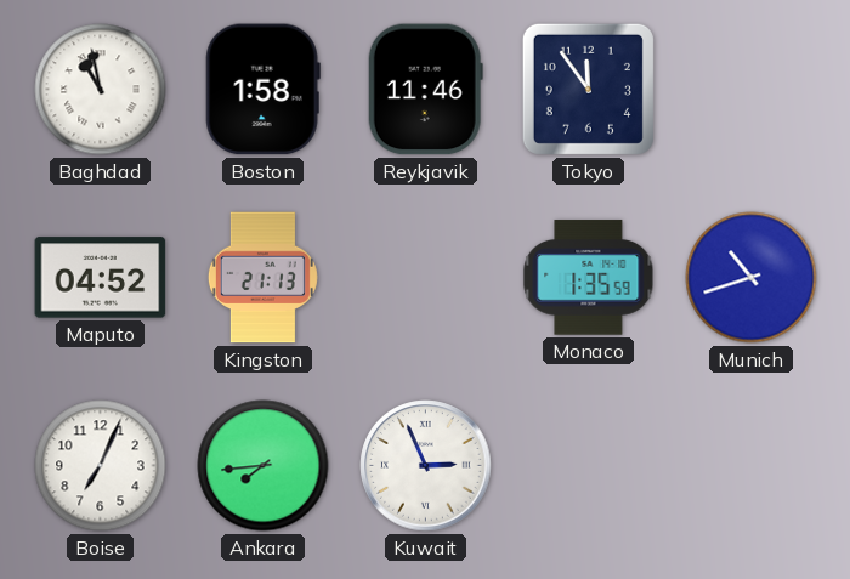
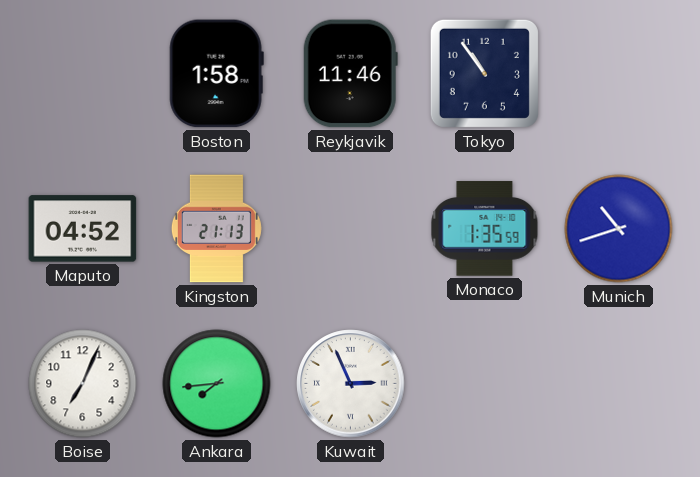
Baghdad: 10:58 -> none
Tokyo: 11:54 -> 10:54
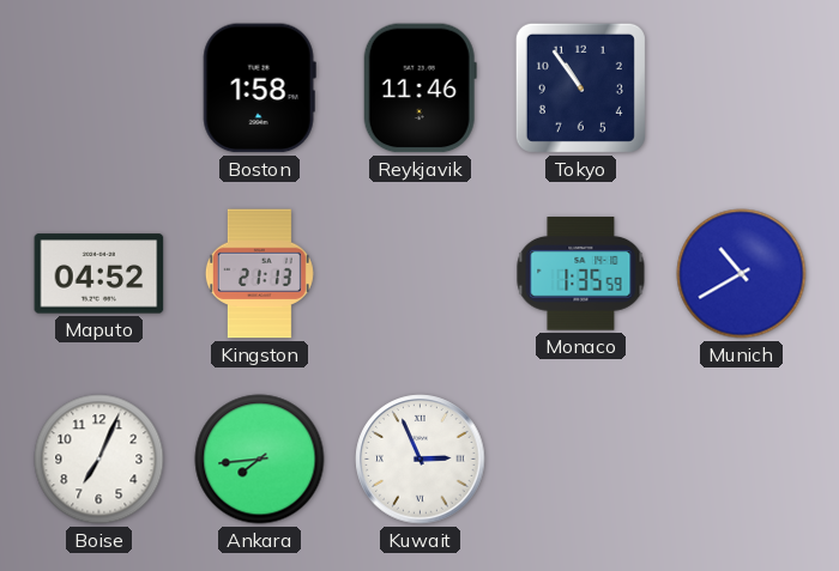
Munich: 10:42 -> 10:40
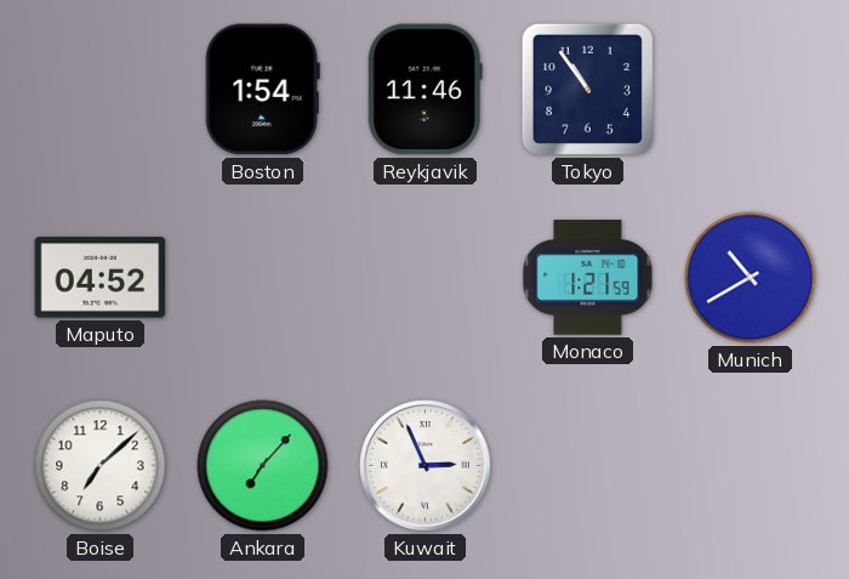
Boston: 1:58 -> 1:54
Kingston: 21:13 -> none
Monaco: 1:35 -> 1:21
Boise: 7:04 -> 7:08
Ankara: 7:44 -> 7:07
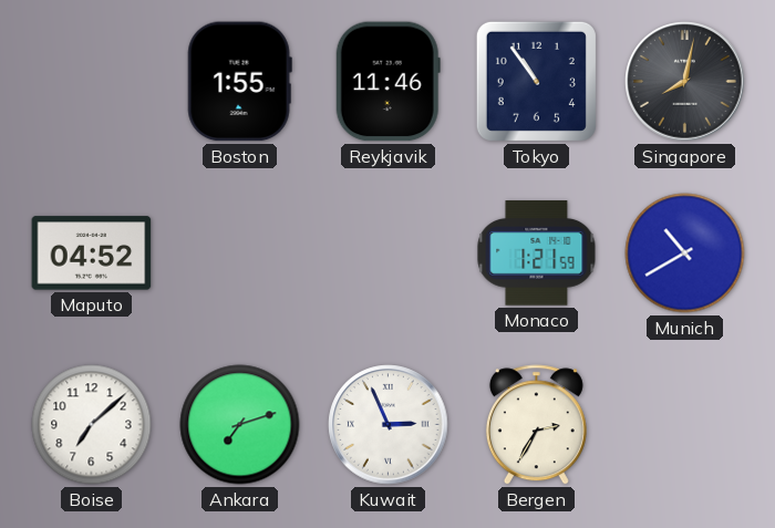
Boston: 1:54 -> 1:55
Singapore: none -> 8:02
Ankara: 7:07 -> 7:12
Bergen: none -> 2:35
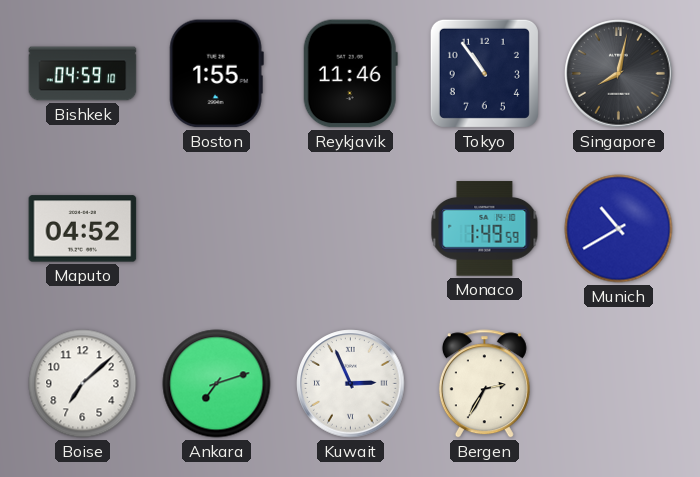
Bishkek: none -> 04:59
Monaco: 1:21 -> 1:49
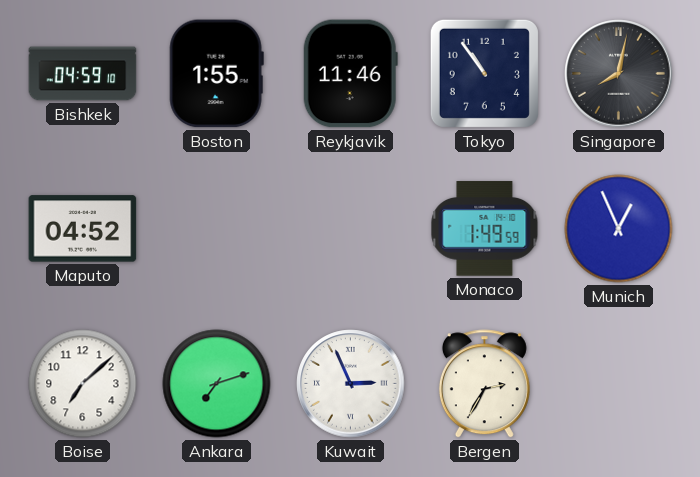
Munich: 10:40 -> 12:56
